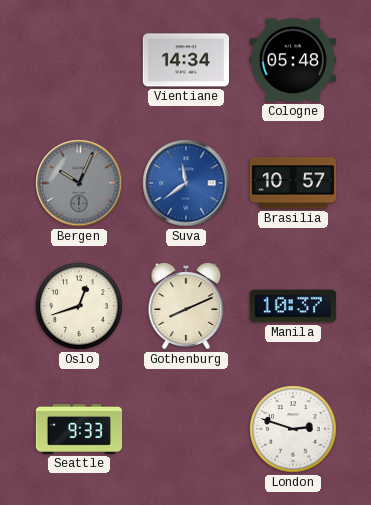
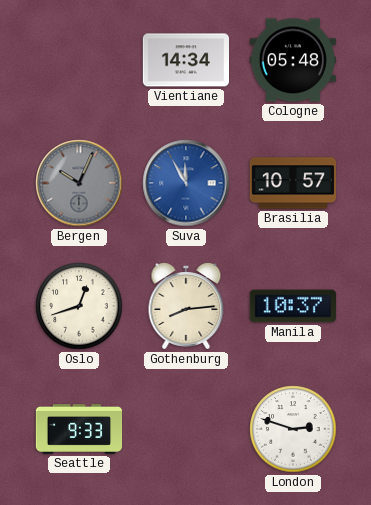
Suva: 11:39 -> 11:55
Gothenburg: 8:11 -> 8:14
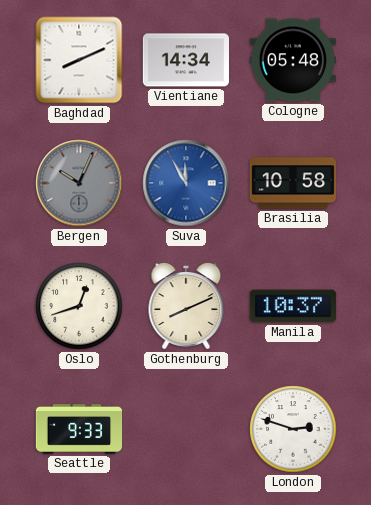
Baghdad: none -> 8:11
Brasilia: 10:57 -> 10:58
Gothenburg: 8:14 -> 8:11
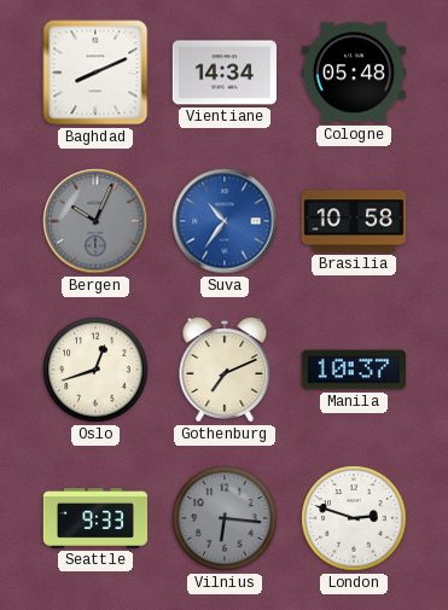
Suva: 11:55 -> 10:36
Gothenburg: 8:11 -> 7:11
Vilnius: none -> 6:16
